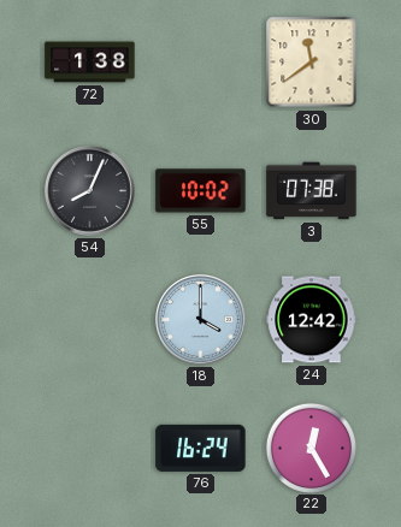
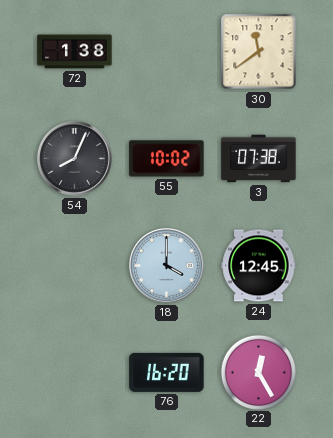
24: 12:42 -> 12:45
76: 16:24 -> 16:20
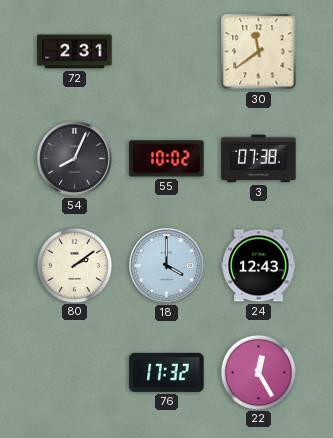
72: 1:38 -> 2:31
80: none -> 2:09
24: 12:45 -> 12:43
76: 16:20 -> 17:32
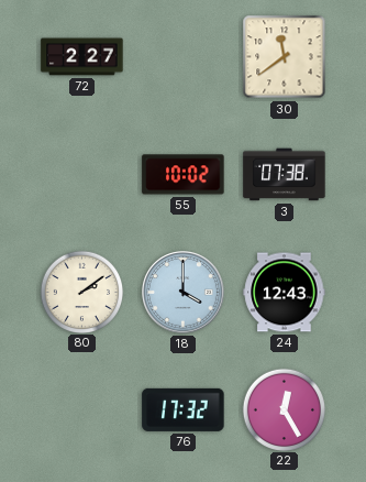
72: 2:31 -> 2:27
54: 8:04 -> none
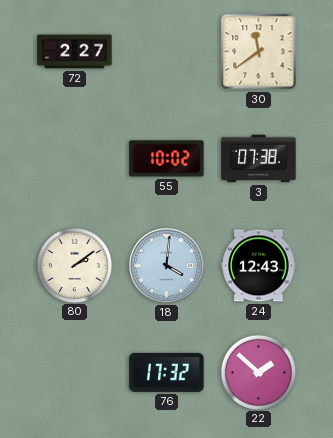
18: 4:00 -> 4:01
22: 12:25 -> 1:52
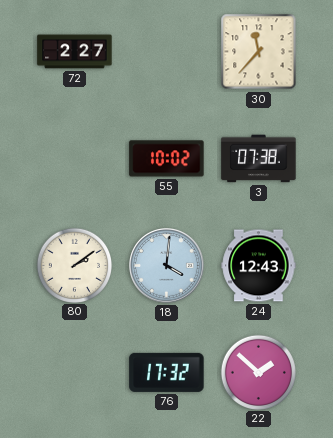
30: 11:39 -> 11:37
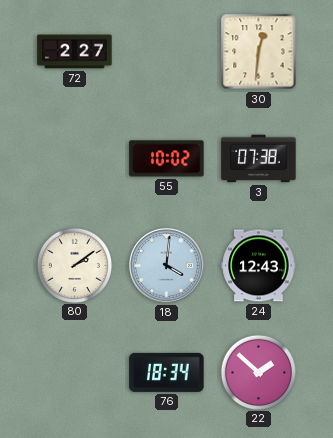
30: 11:37 -> 12:31
76: 17:32 -> 18:34
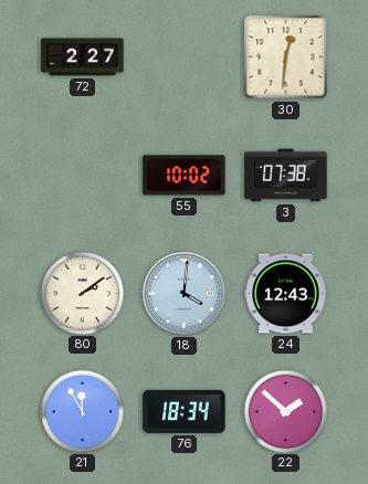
21: none -> 11:55
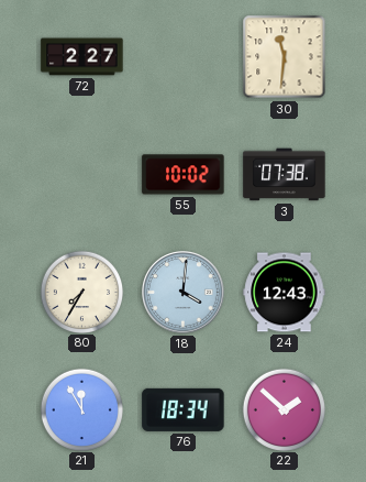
30: 12:31 -> 11:31
80: 2:09 -> 7:35
